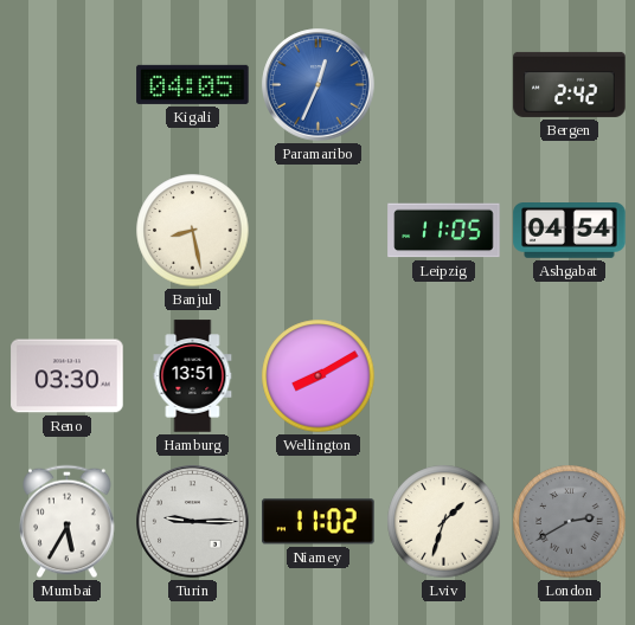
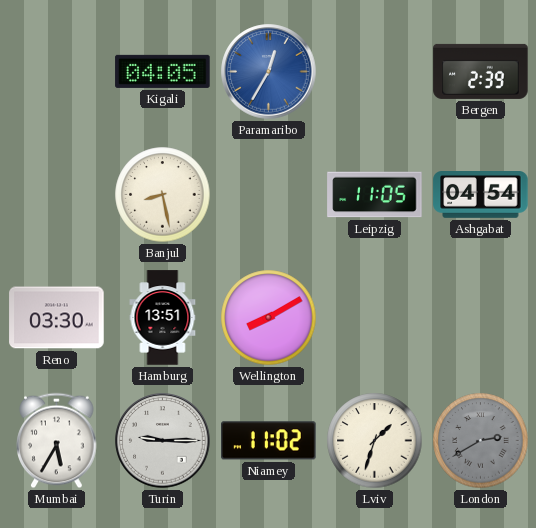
Paramaribo: 12:34 -> 12:35
Bergen: 2:42 -> 2:39
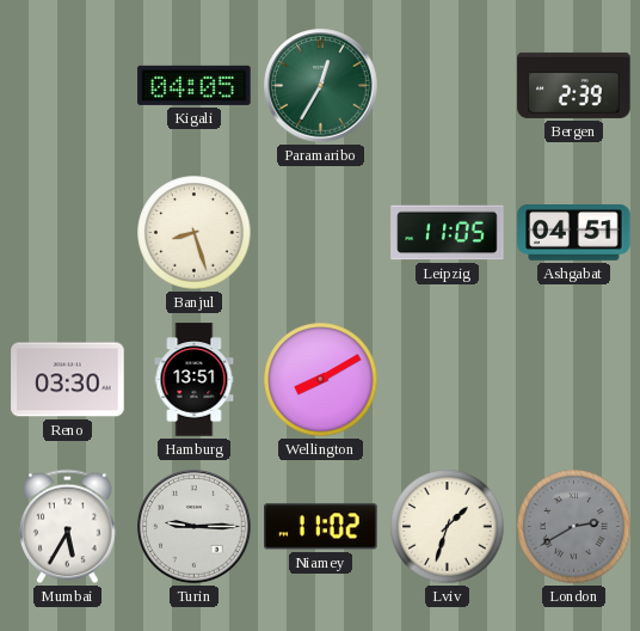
Paramaribo dial: blue -> green
Banjul: 8:28 -> 8:27
Ashgabat: 04:54 -> 04:51
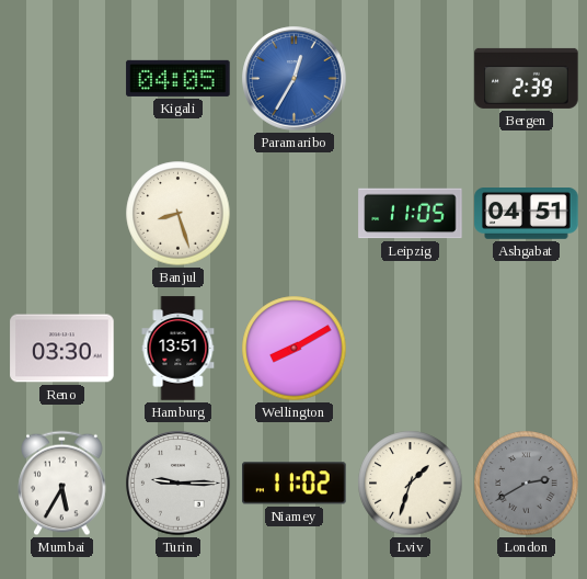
Paramaribo dial: green -> blue
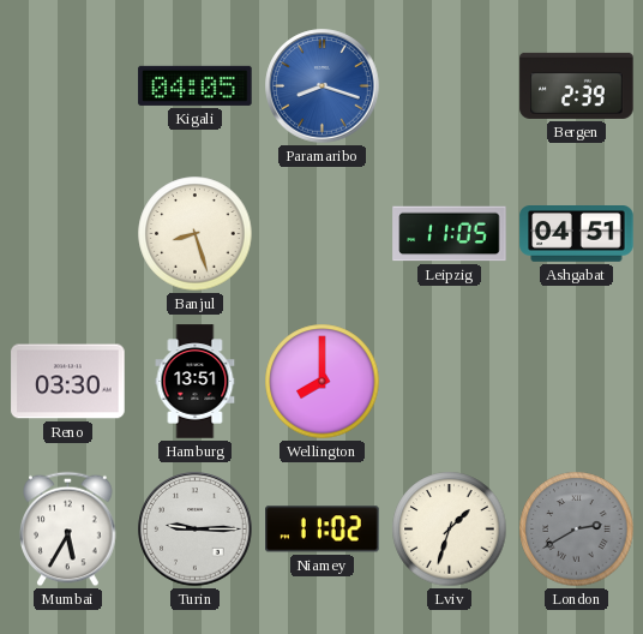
Paramaribo: 12:35 -> 8:18
Wellington: 8:10 -> 8:00
